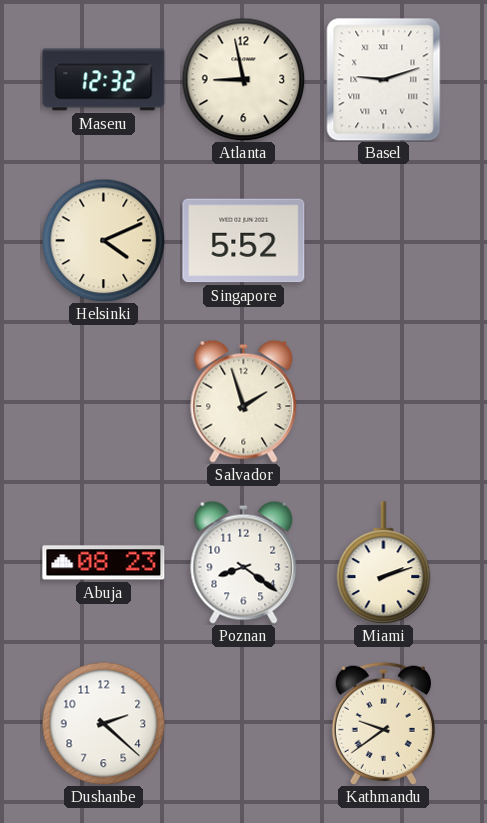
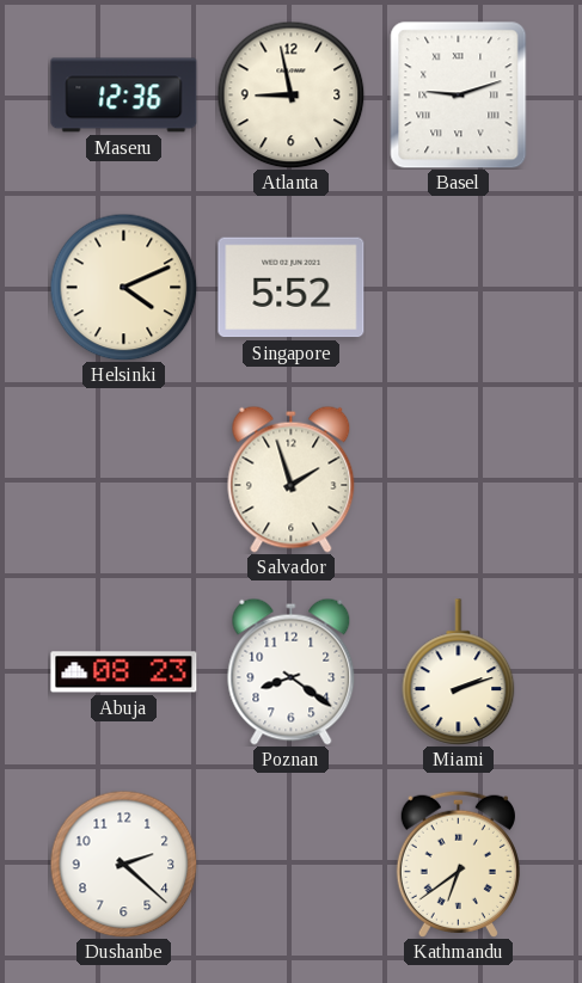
Maseru: 12:32 -> 12:36
Kathmandu: 9:39 -> 6:39
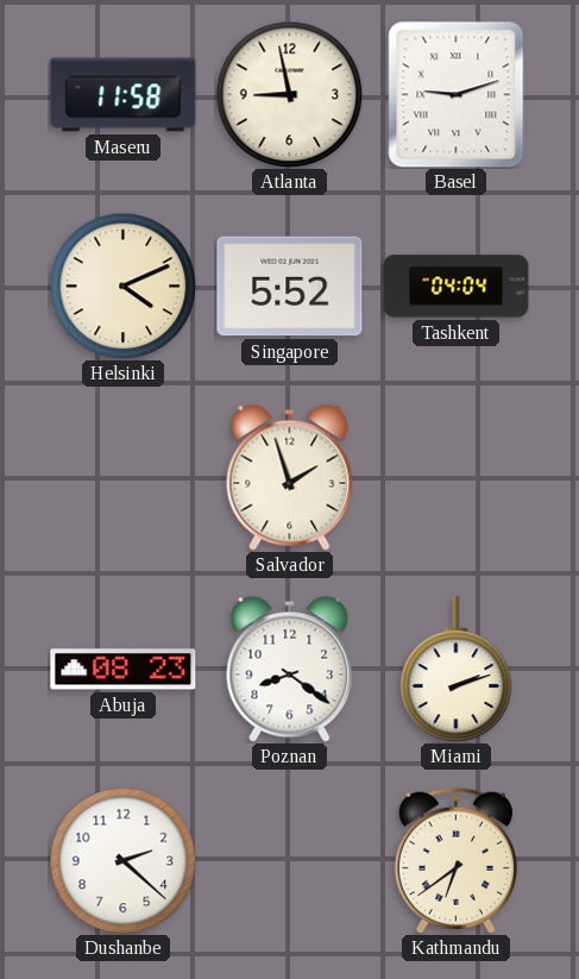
Maseru: 12:36 -> 11:58
Tashkent: none -> 04:04
